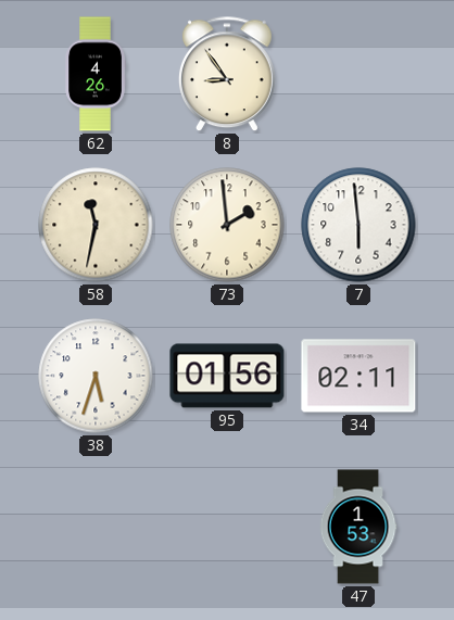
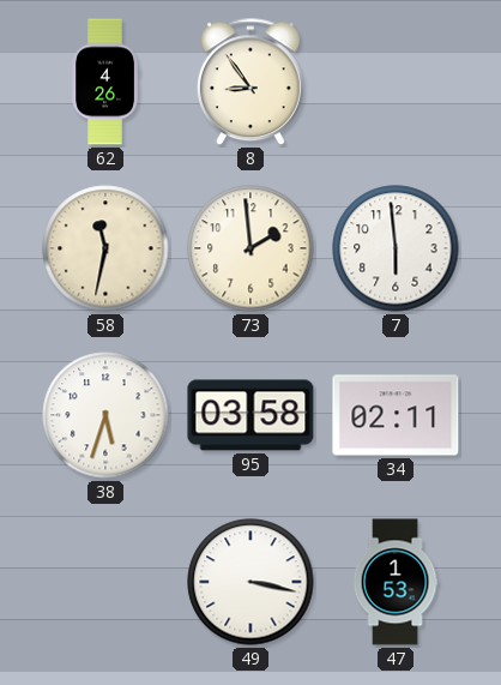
95: 01:56 -> 03:58
49: none -> 3:17
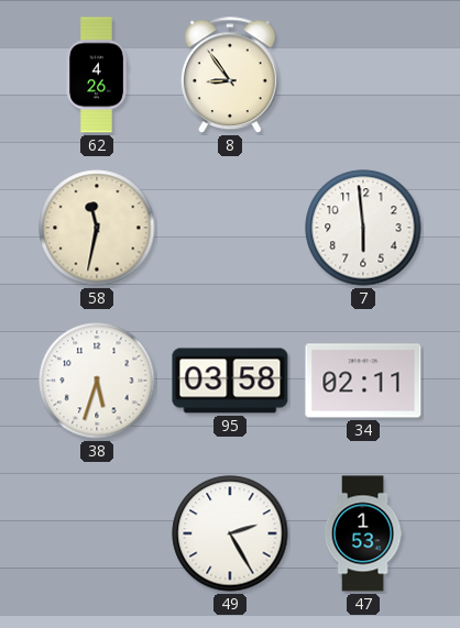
73: 1:59 -> none
49: 3:17 -> 2:25
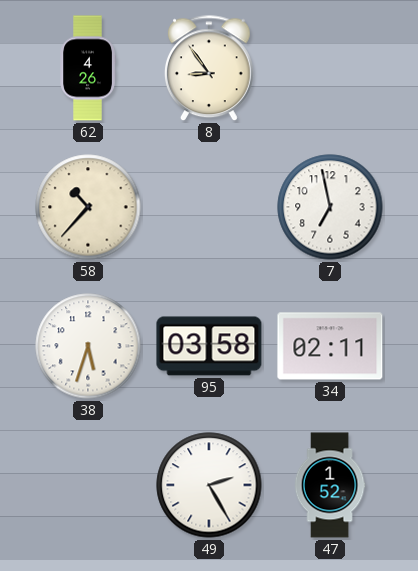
58: 11:32 -> 10:37
7: 5:59 -> 6:58
47: 1:53 -> 1:52
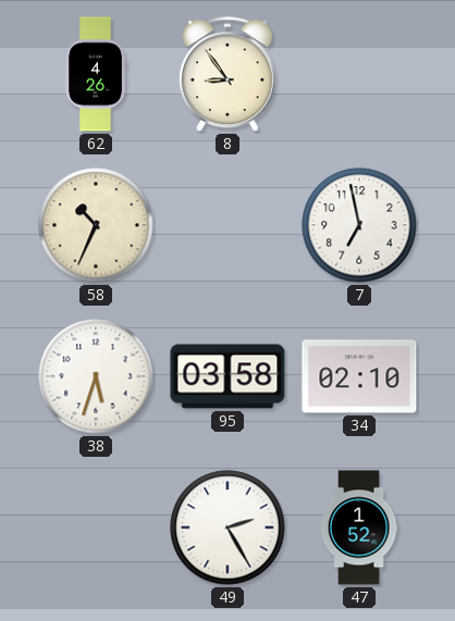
58: 10:37 -> 10:34
34: 02:11 -> 02:10
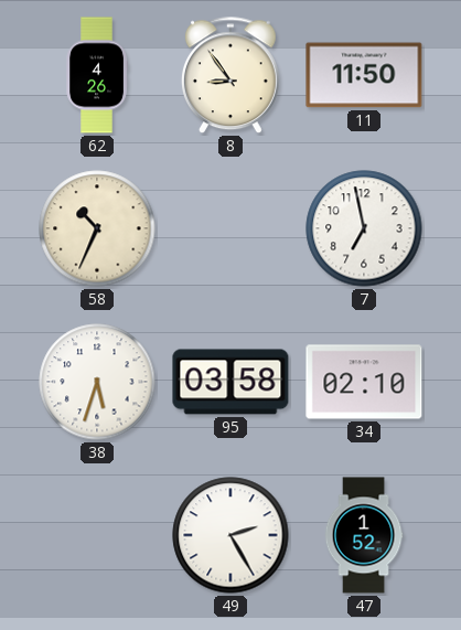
11: none -> 11:50
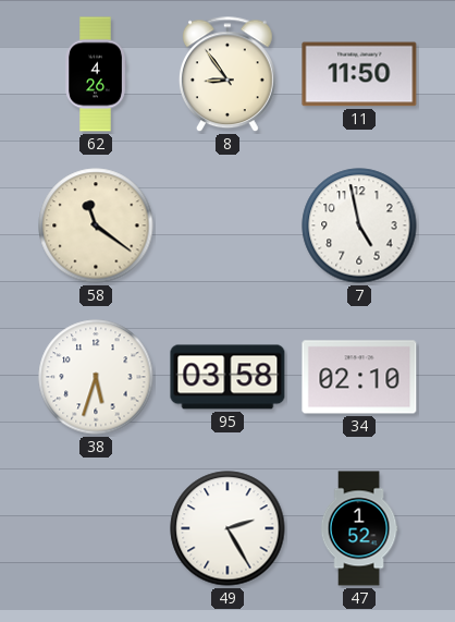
58: 10:34 -> 11:21
7: 6:58 -> 4:58
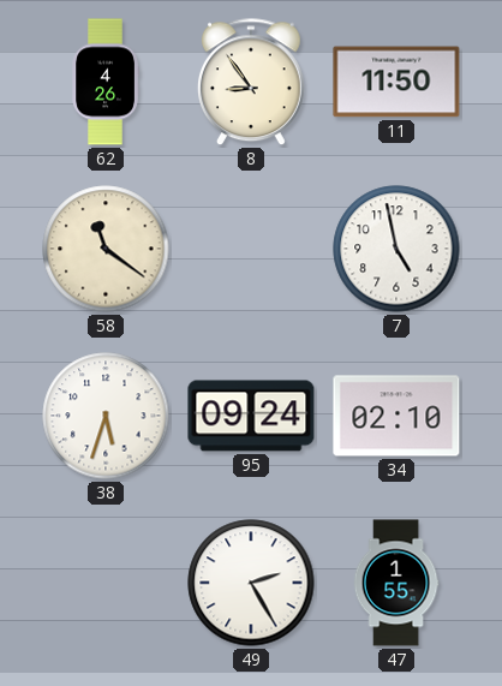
95: 03:58 -> 09:24
47: 1:52 -> 1:55
